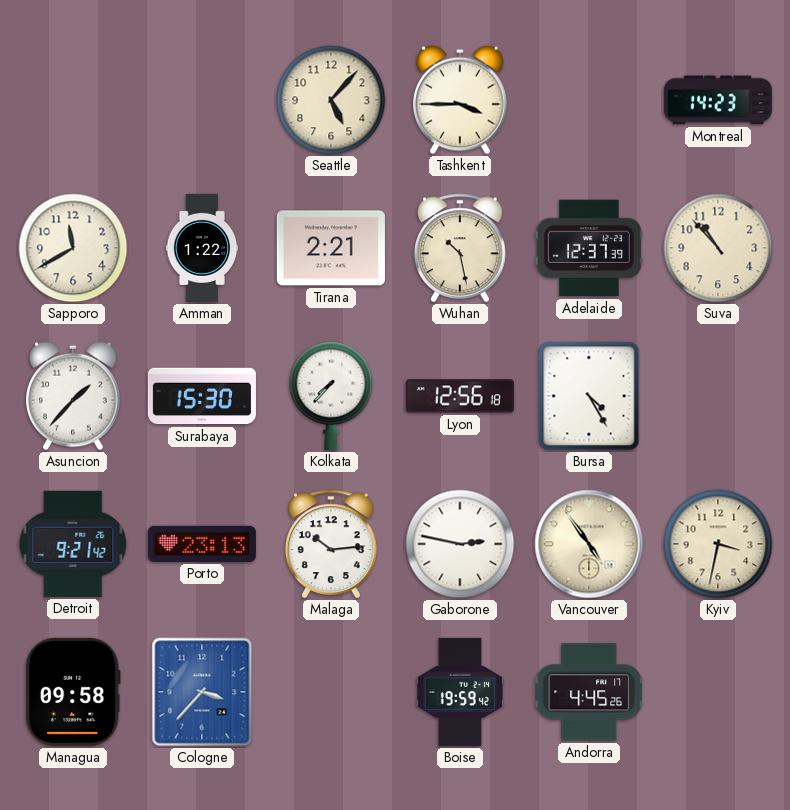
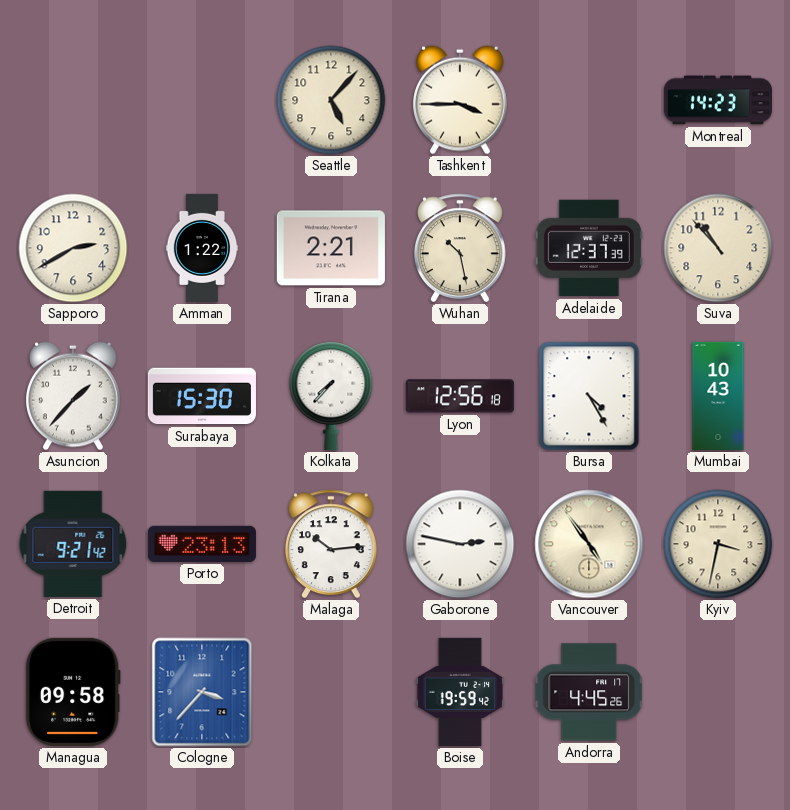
Sapporo: 11:40 -> 2:40
Mumbai: none -> 10:43
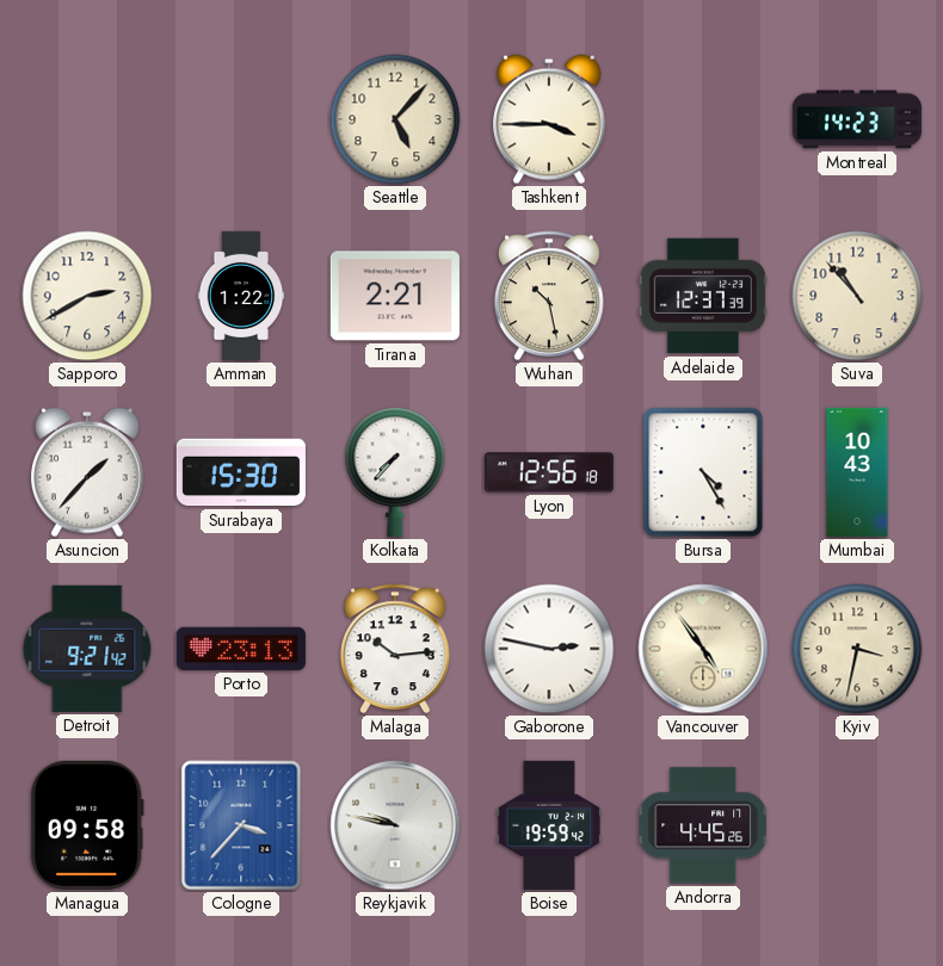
Reykjavik: none -> 9:47
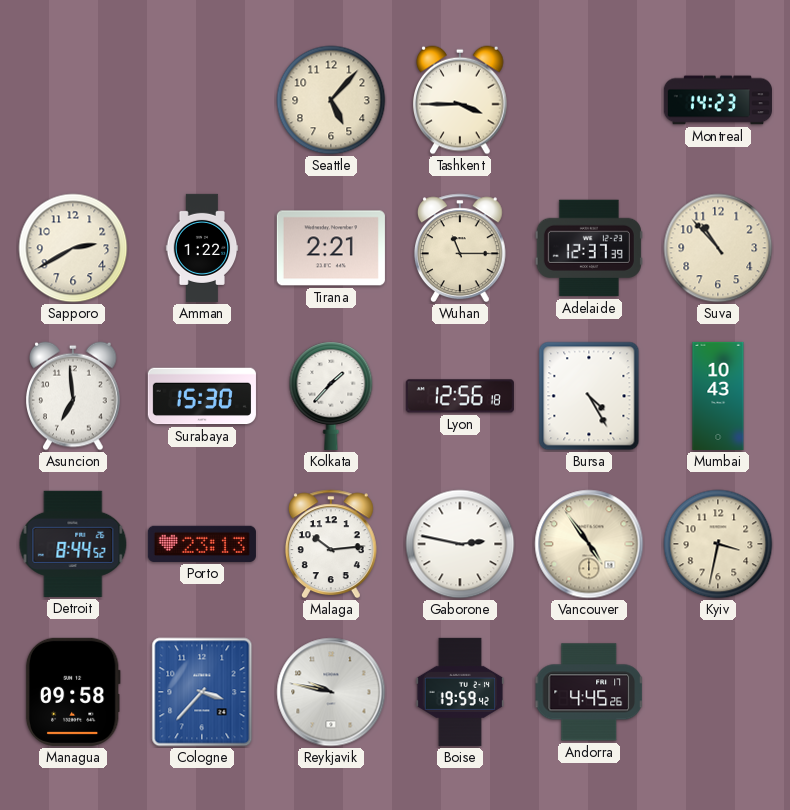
Wuhan: 10:28 -> 11:15
Asuncion: 1:37 -> 6:59
Kolkata: 7:37 -> 1:37
Detroit: 9:21 -> 8:44
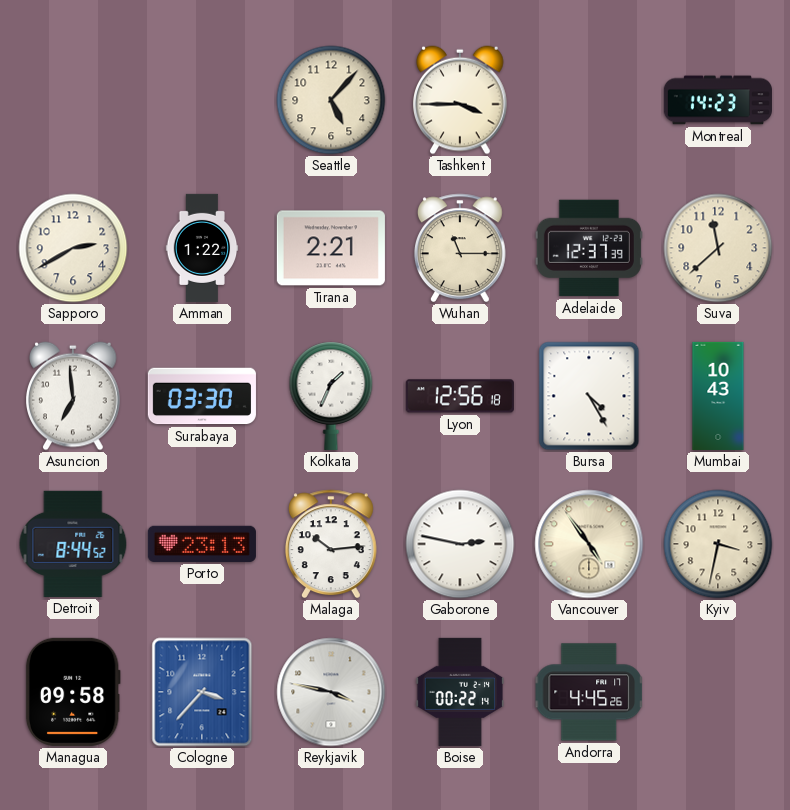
Suva: 10:53 -> 11:38
Surabaya: 15:30 -> 03:30
Kolkata: 1:37 -> 1:34
Reykjavik: 9:47 -> 3:47
Boise: 19:59 -> 00:22
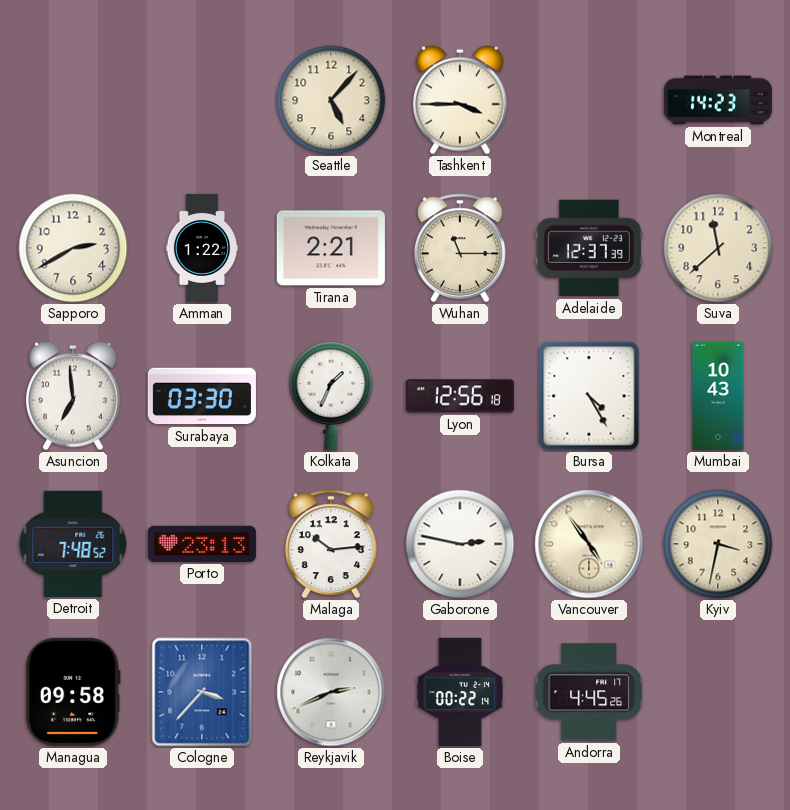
Detroit: 8:44 -> 7:48
Reykjavik: 3:47 -> 2:41
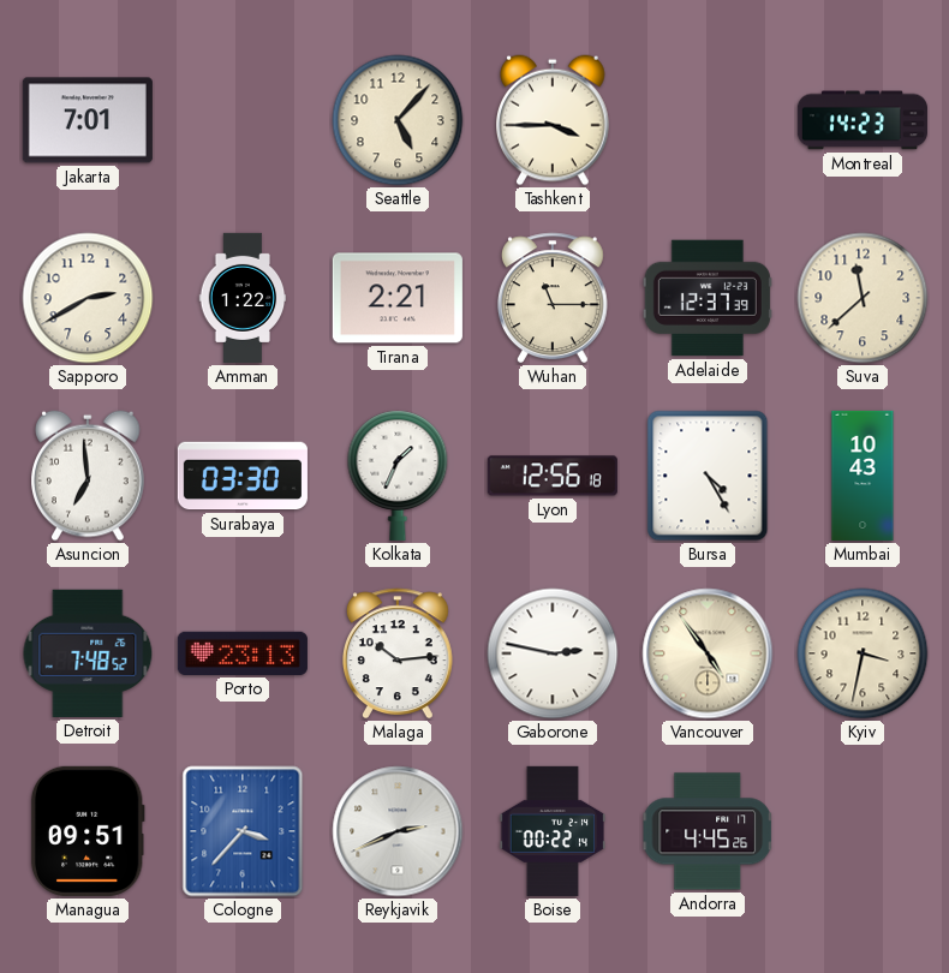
Jakarta: none -> 7:01
Managua: 09:58 -> 09:51
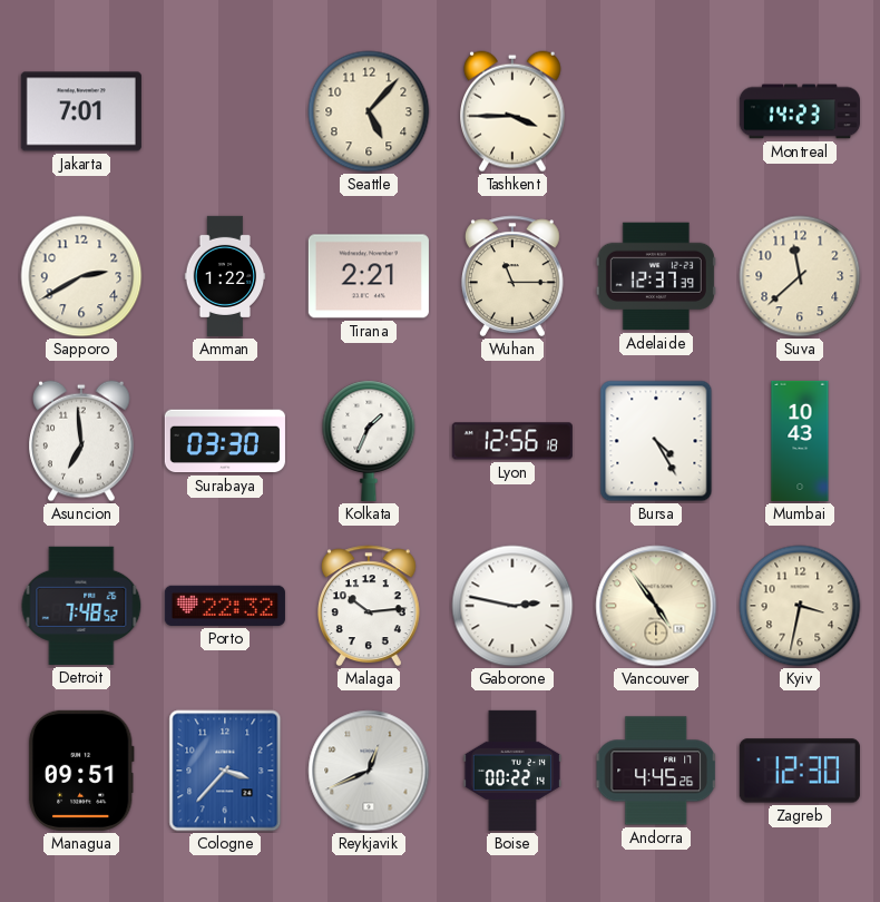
Porto: 23:13 -> 22:32
Reykjavik: 2:41 -> 12:41
Zagreb: none -> 12:30
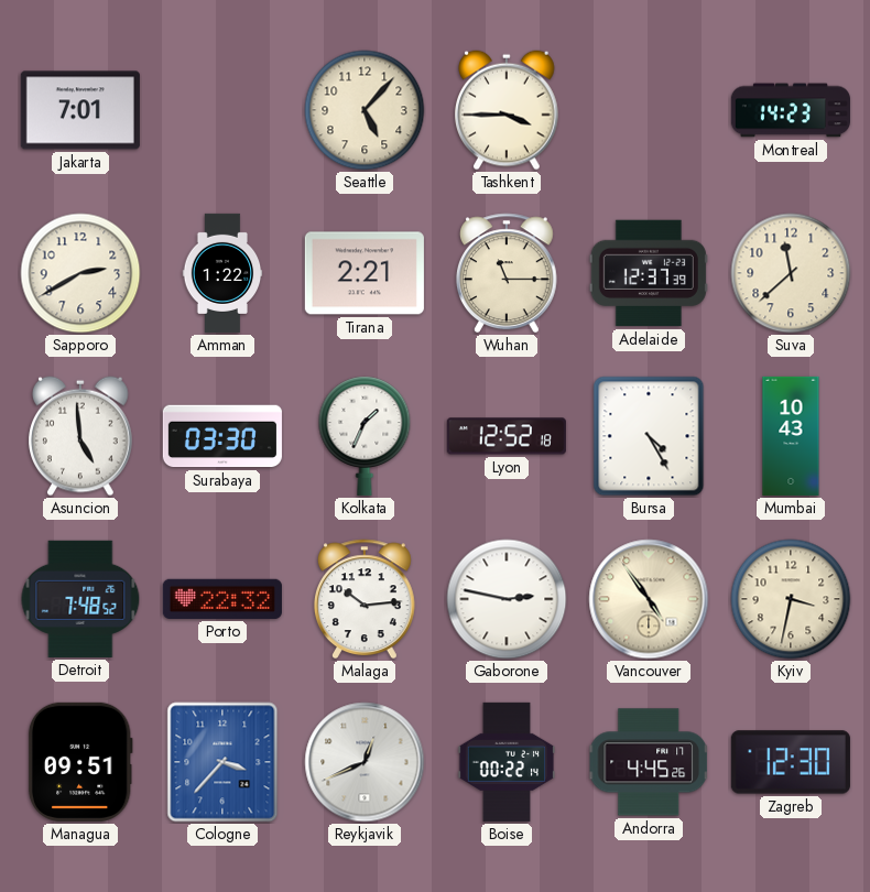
Asuncion: 6:59 -> 4:59
Lyon: 12:56 -> 12:52
